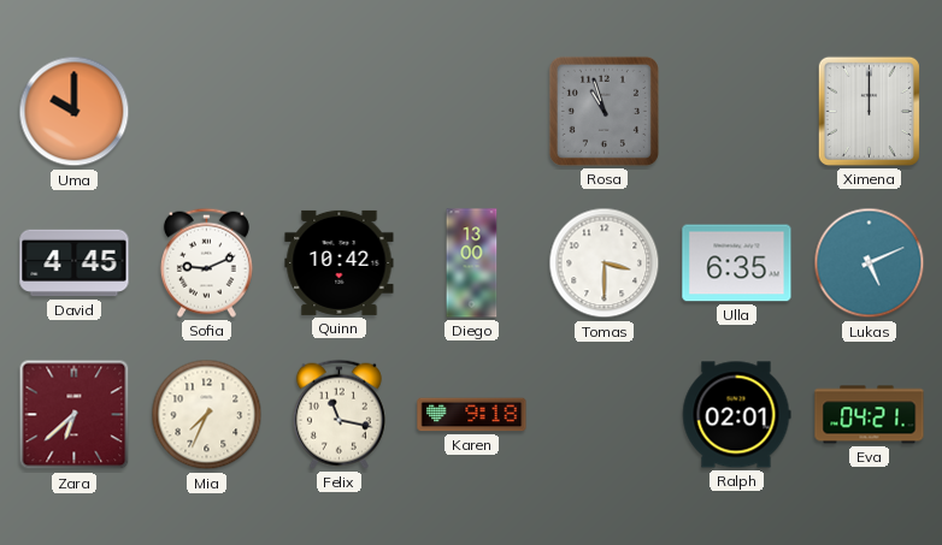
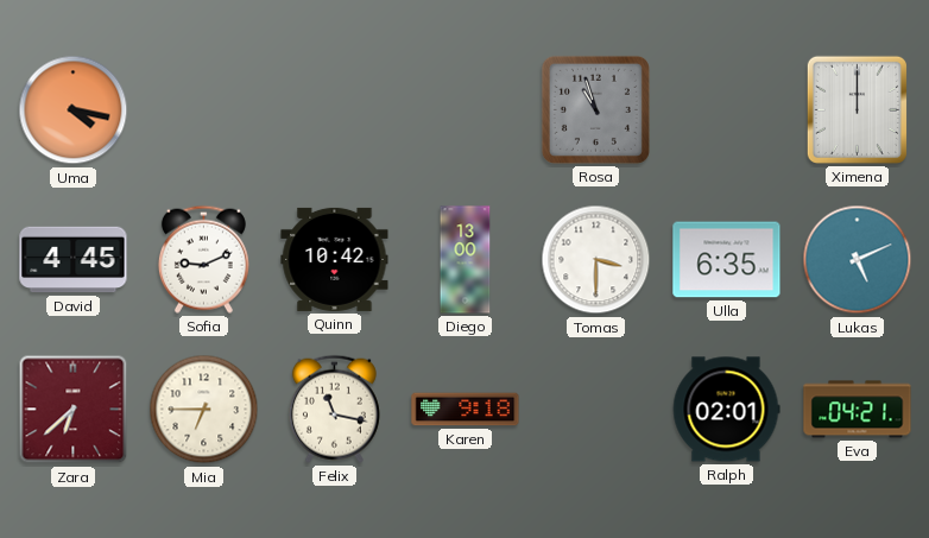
Uma: 10:00 -> 4:17
Mia: 7:34 -> 6:45
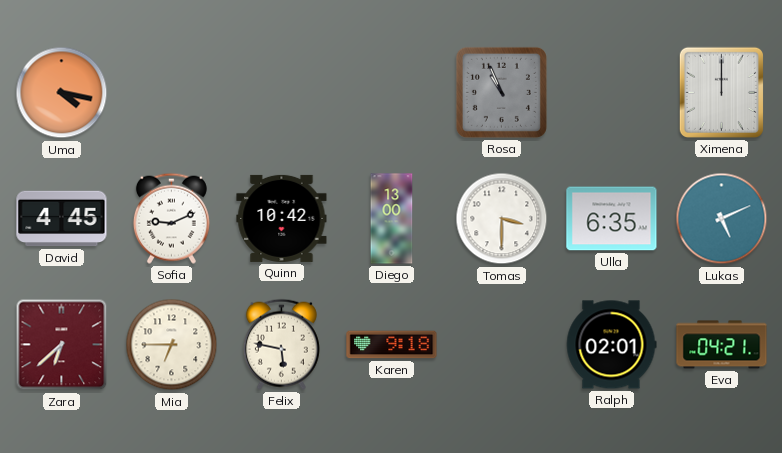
Rosa: 10:57 -> 10:56
Felix: 11:17 -> 5:47
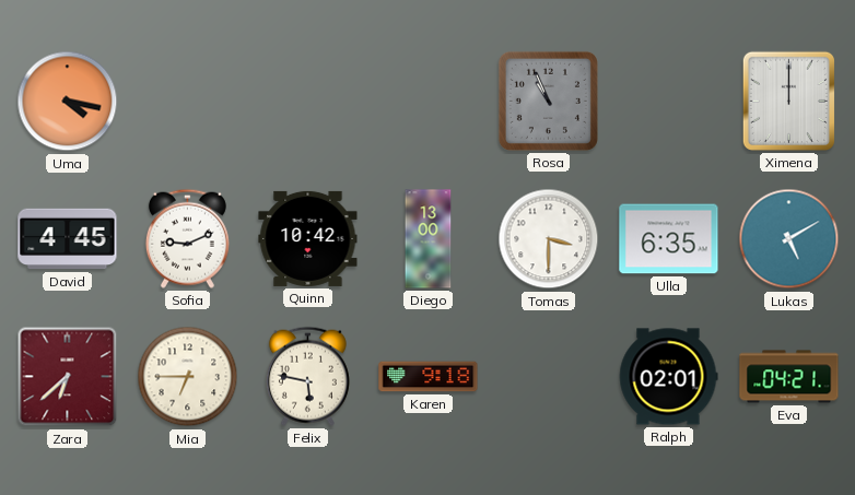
Lukas: 5:11 -> 5:10
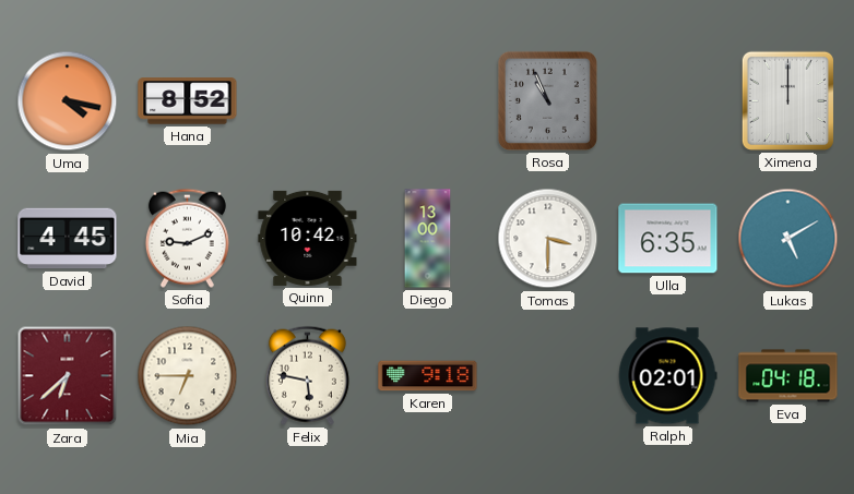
Hana: none -> 8:52
Eva: 04:21 -> 04:18
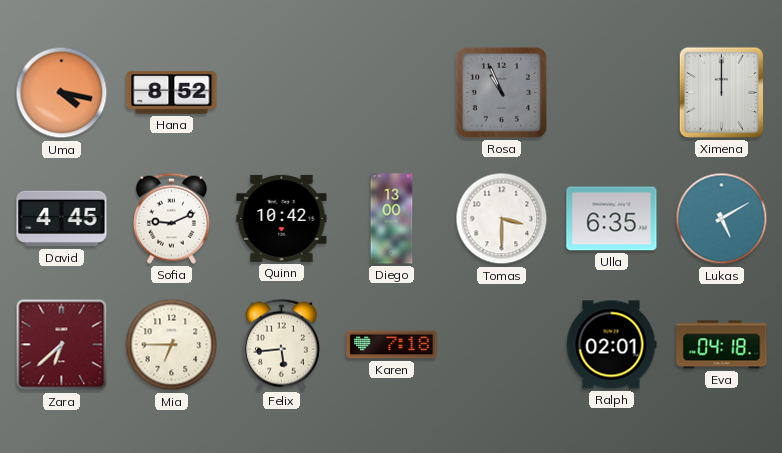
Felix: 5:47 -> 5:44
Karen: 9:18 -> 7:18
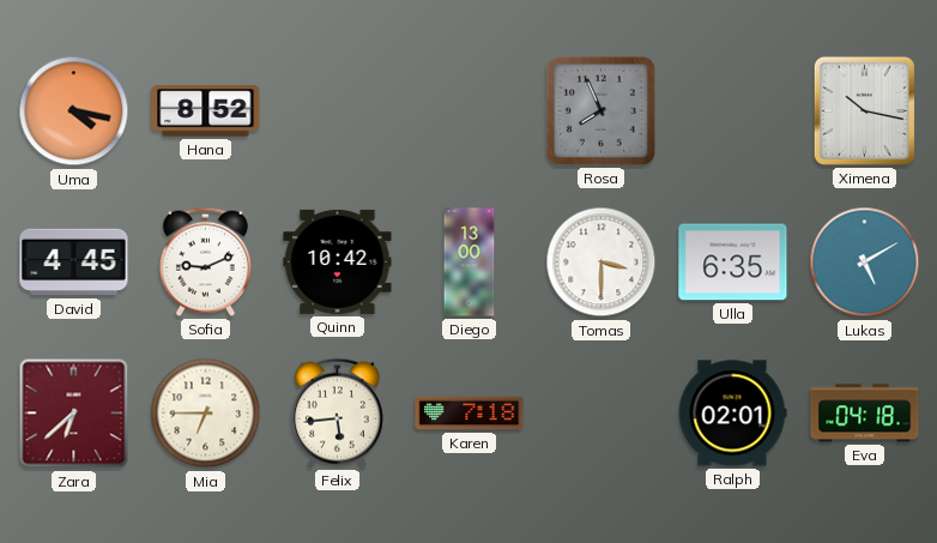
Rosa: 10:56 -> 7:56
Ximena: 12:00 -> 10:17
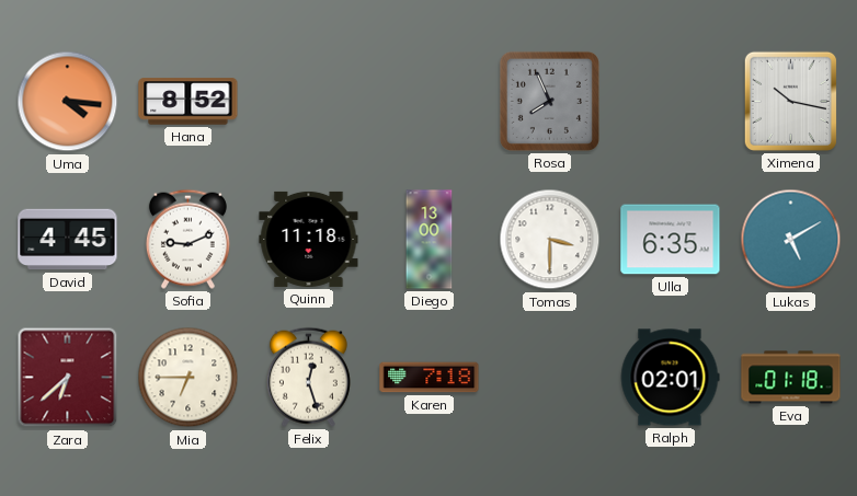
Uma: 4:17 -> 4:16
Quinn: 10:42 -> 11:18
Felix: 5:44 -> 12:27
Eva: 04:18 -> 01:18
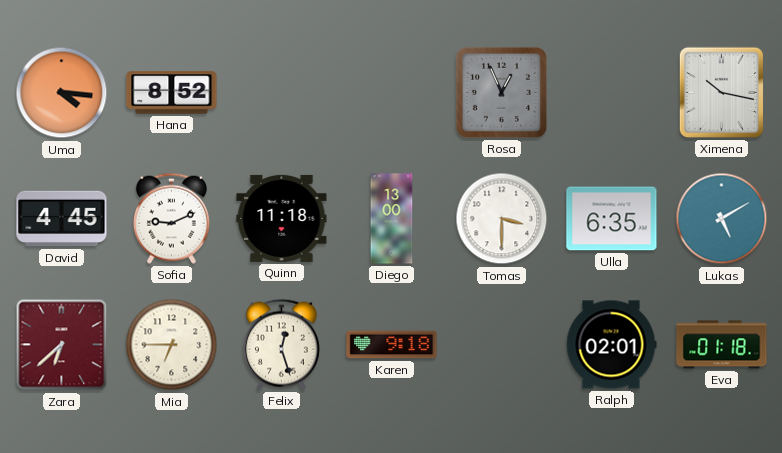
Rosa: 7:56 -> 12:56
Karen: 7:18 -> 9:18
